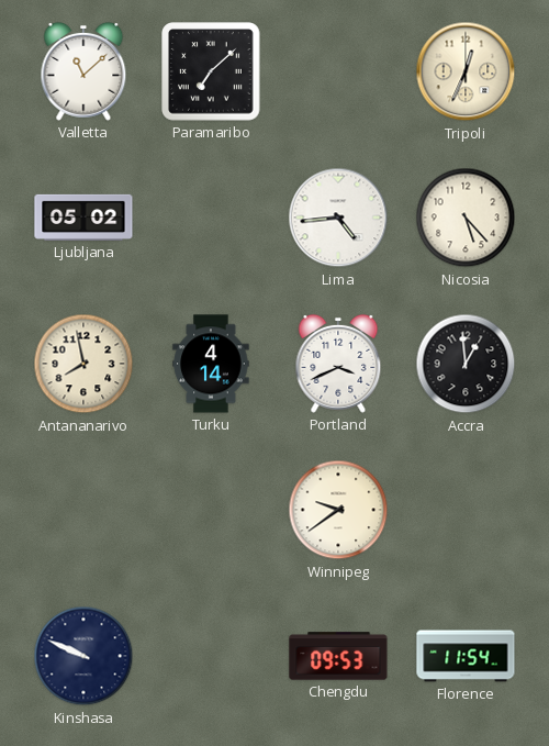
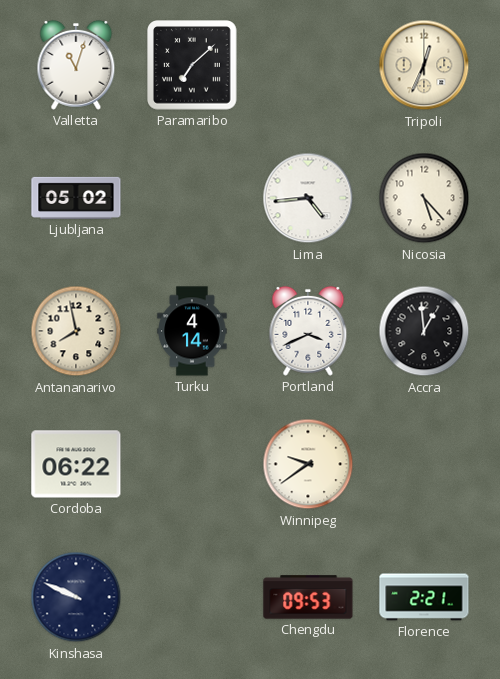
Valletta: 11:08 -> 11:03
Cordoba: none -> 06:22
Florence: 11:54 -> 2:21
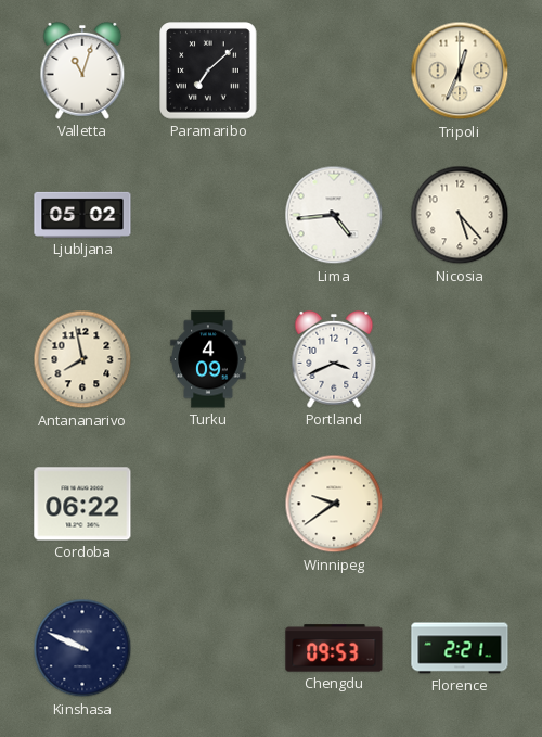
Turku: 4:14 -> 4:09
Accra: 12:59 -> none
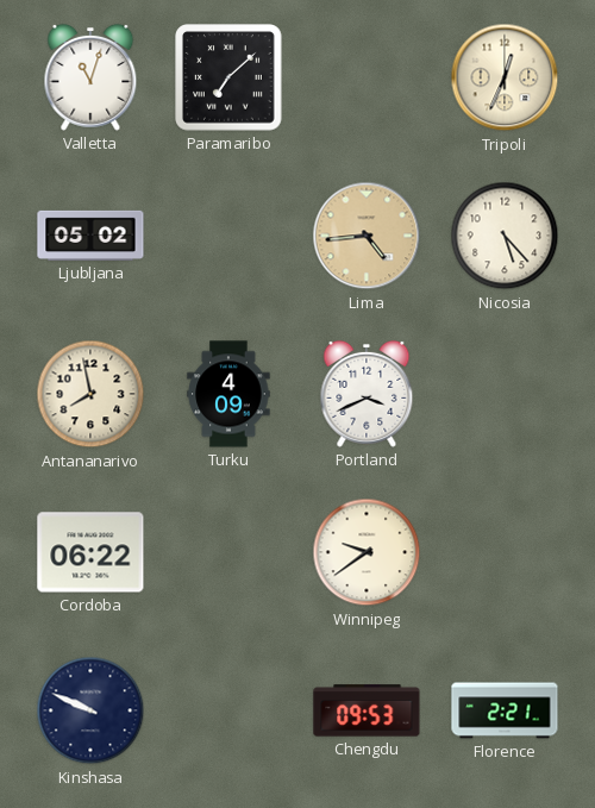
Lima dial: white -> champagne
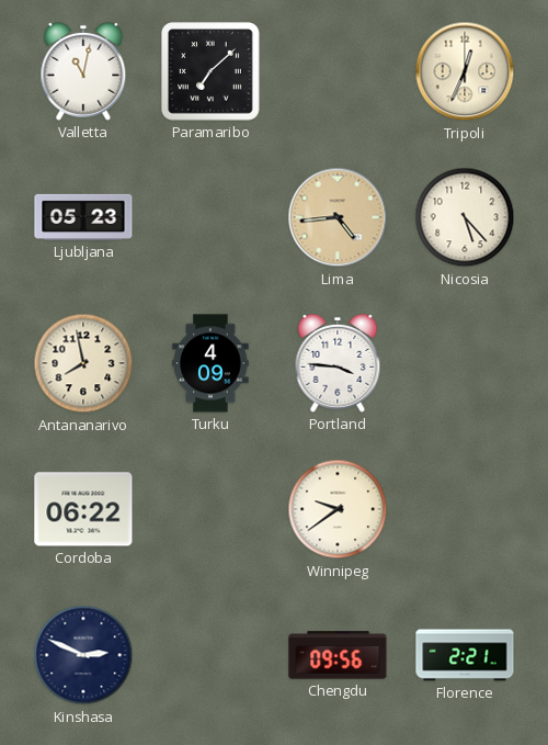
Valletta: 11:03 -> 11:02
Ljubljana: 05:02 -> 05:23
Portland: 3:41 -> 3:46
Kinshasa: 9:49 -> 2:49
Chengdu: 09:53 -> 09:56
